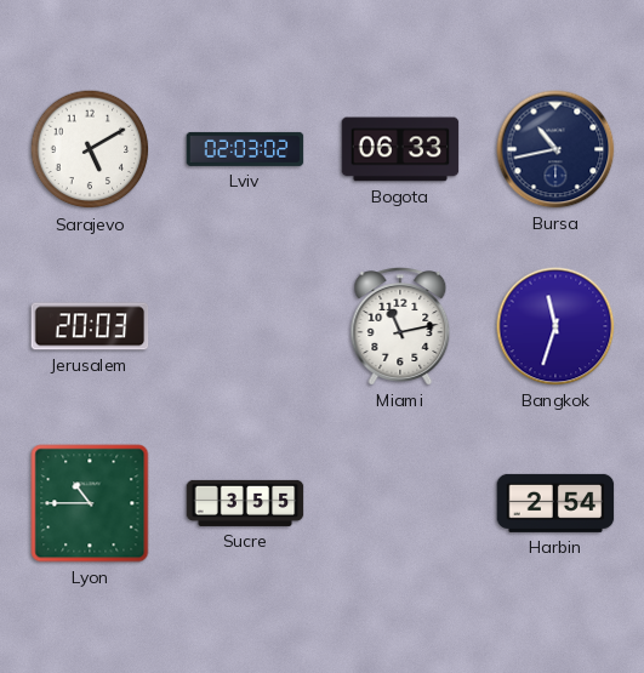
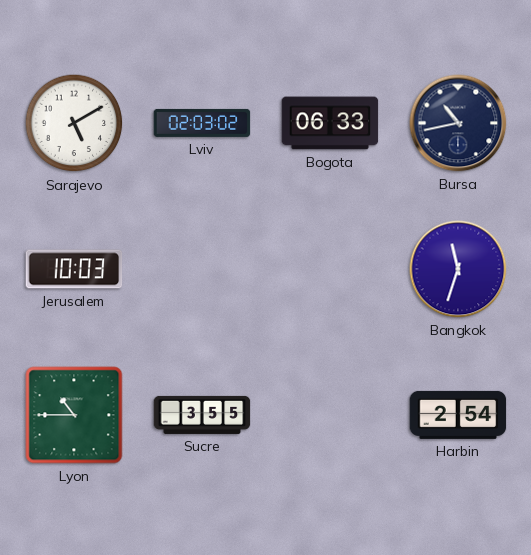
Jerusalem: 20:03 -> 10:03
Miami: 11:13 -> none
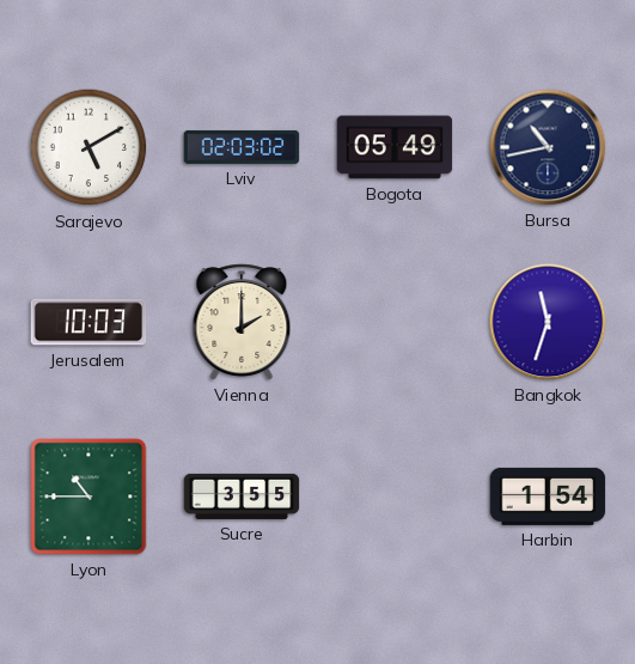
Bogota: 06:33 -> 05:49
Vienna: none -> 2:00
Harbin: 2:54 -> 1:54
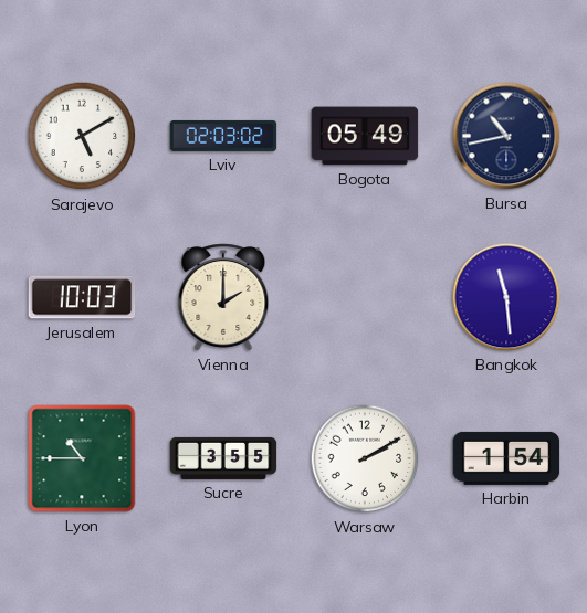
Bangkok: 11:33 -> 11:29
Warsaw: none -> 2:10
